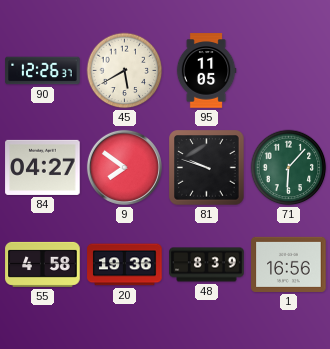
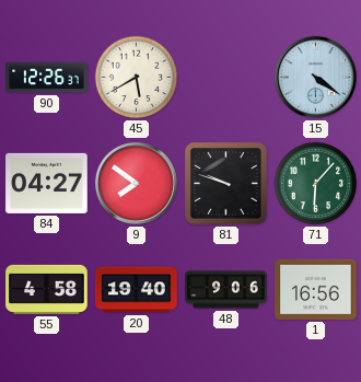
95: 11:05 -> none
15: none -> 4:21
20: 19:36 -> 19:40
48: 8:39 -> 9:06
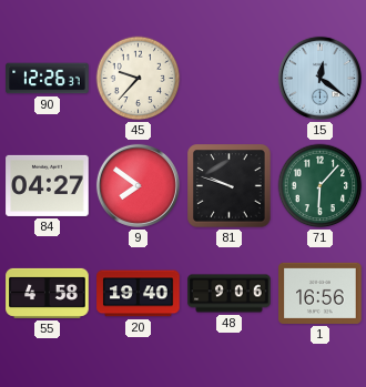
45: 5:40 -> 9:37
15: 4:21 -> 12:21
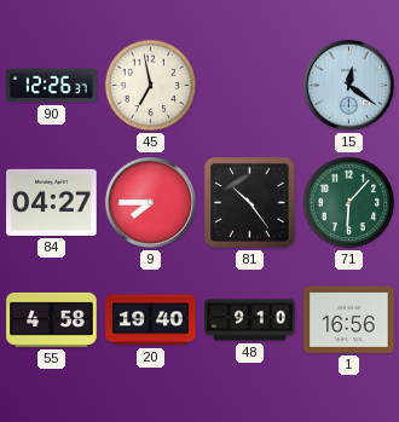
45: 9:37 -> 6:58
9: 7:51 -> 7:45
81: 9:48 -> 10:24
48: 9:06 -> 9:10
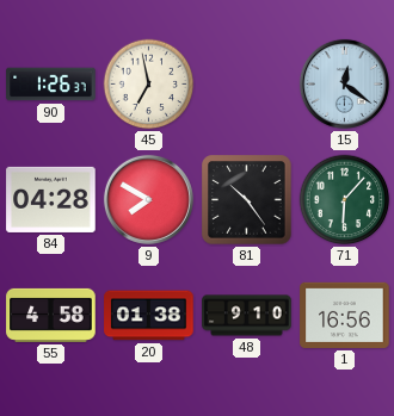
90: 12:26 -> 1:26
84: 04:27 -> 04:28
9: 7:45 -> 7:50
20: 19:40 -> 01:38
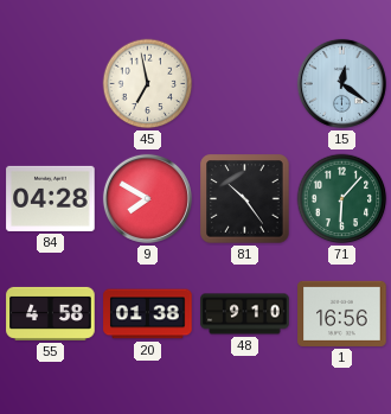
90: 1:26 -> none
